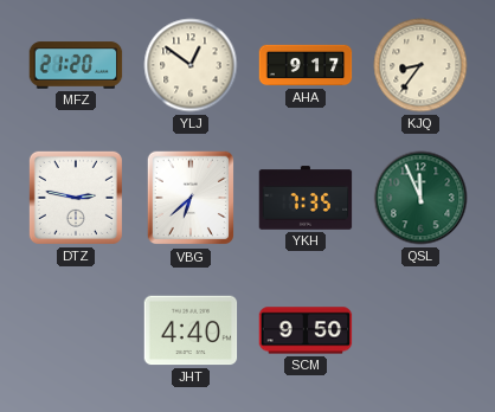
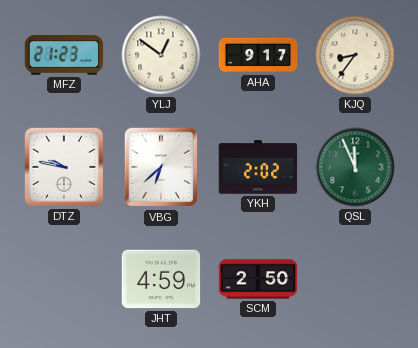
MFZ: 21:20 -> 21:23
DTZ: 2:47 -> 9:47
YKH: 7:35 -> 2:02
JHT: 4:40 -> 4:59
SCM: 9:50 -> 2:50
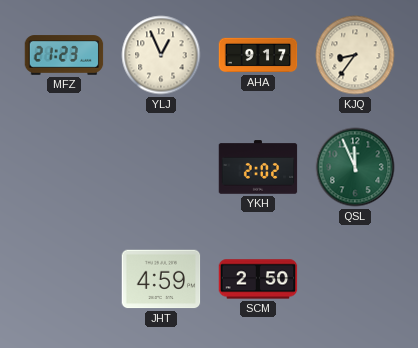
YLJ: 12:51 -> 12:56
DTZ: 9:47 -> none
VBG: 6:38 -> none
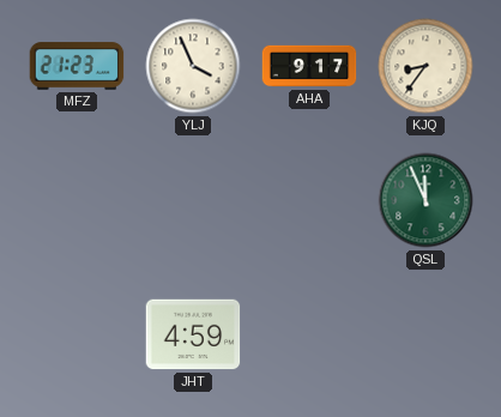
YLJ: 12:56 -> 3:56
YKH: 2:02 -> none
SCM: 2:50 -> none
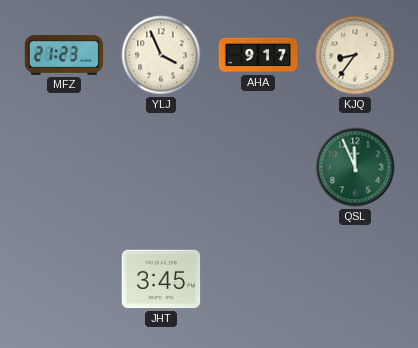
JHT: 4:59 -> 3:45
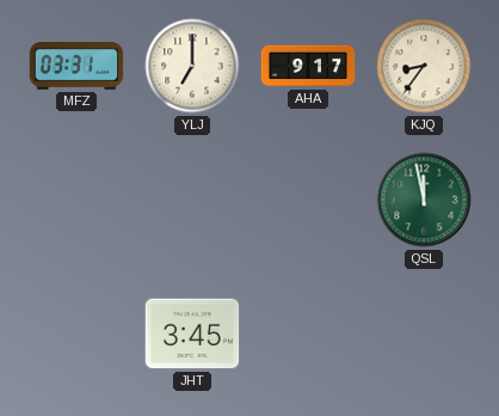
MFZ: 21:23 -> 03:31
YLJ: 3:56 -> 7:00
QSL: 11:56 -> 11:58
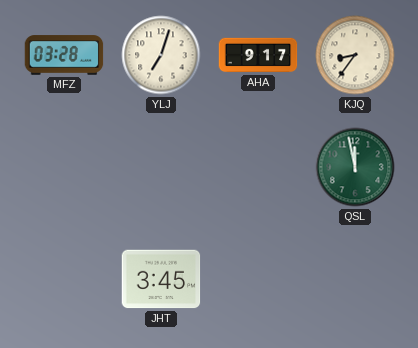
MFZ: 03:31 -> 03:28
YLJ: 7:00 -> 7:03
